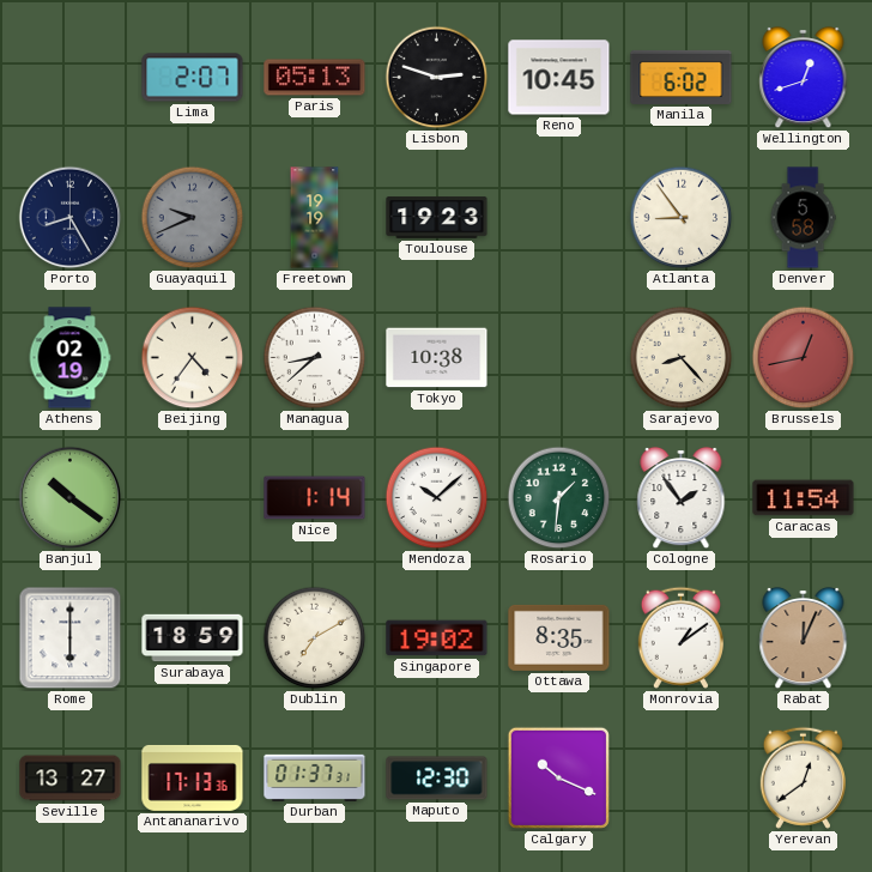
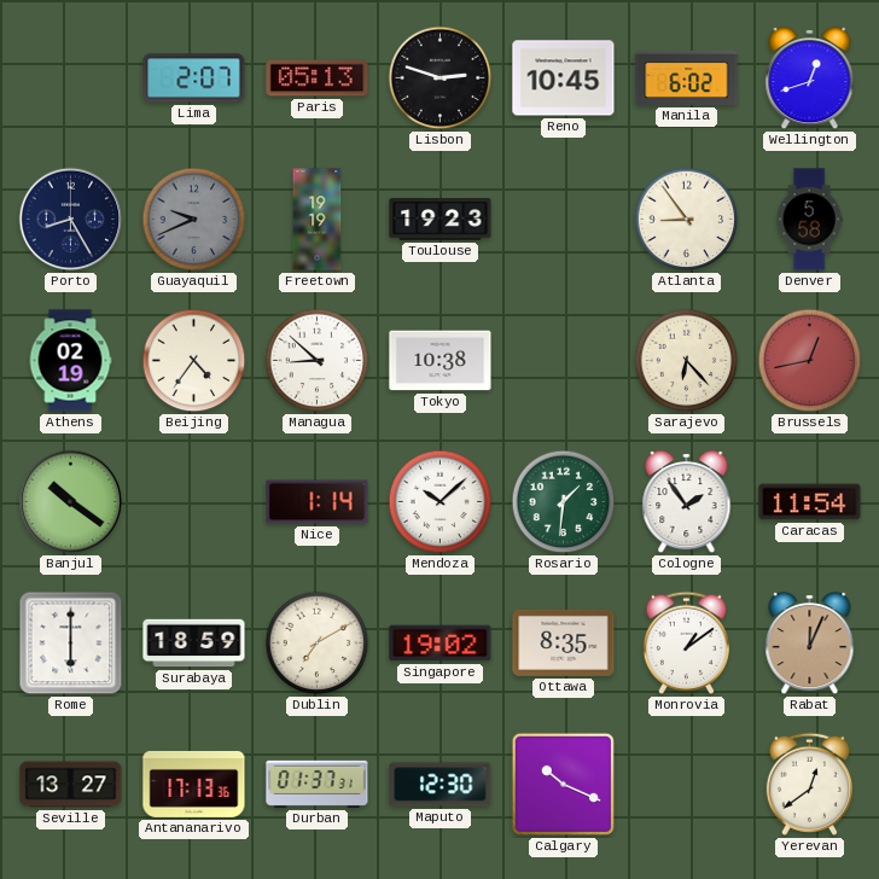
Managua: 8:38 -> 8:52
Sarajevo: 8:23 -> 6:23
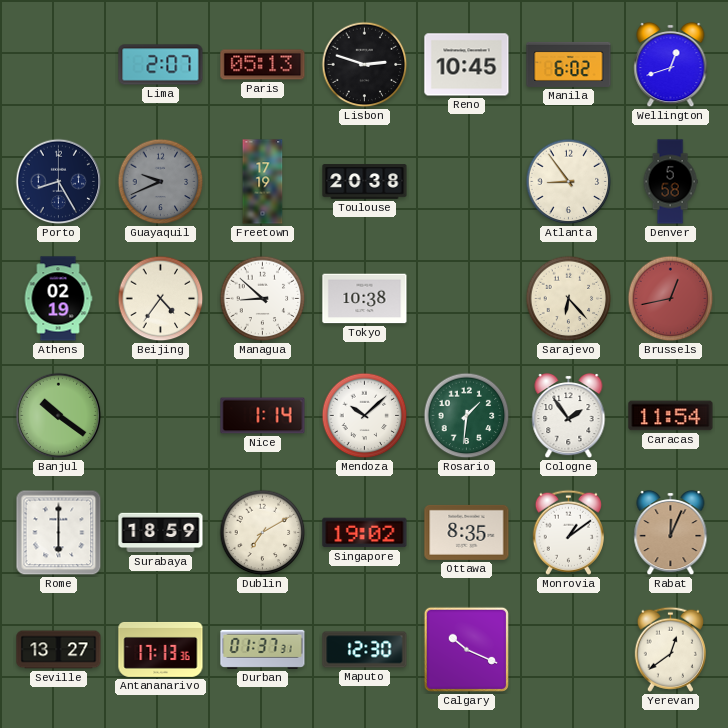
Freetown: 19:19 -> 17:19
Toulouse: 19:23 -> 20:38
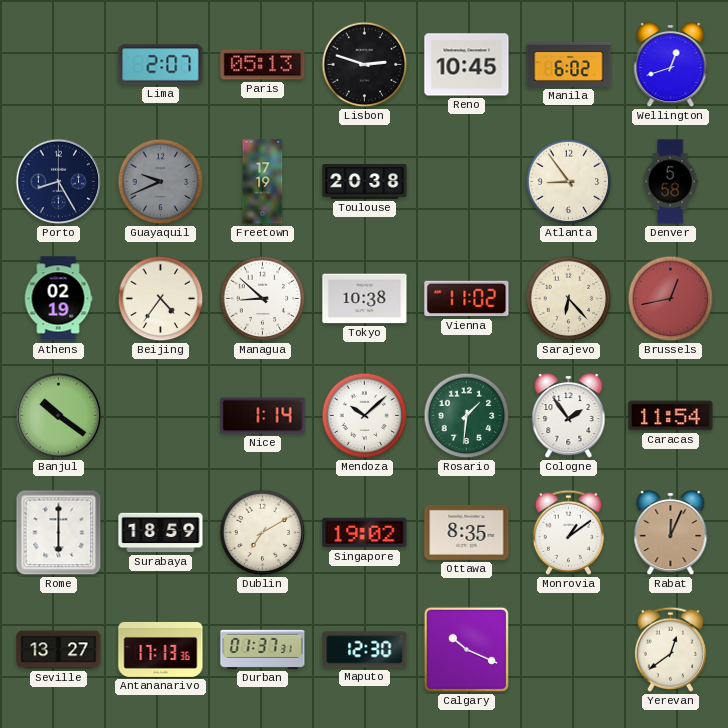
Vienna: none -> 11:02
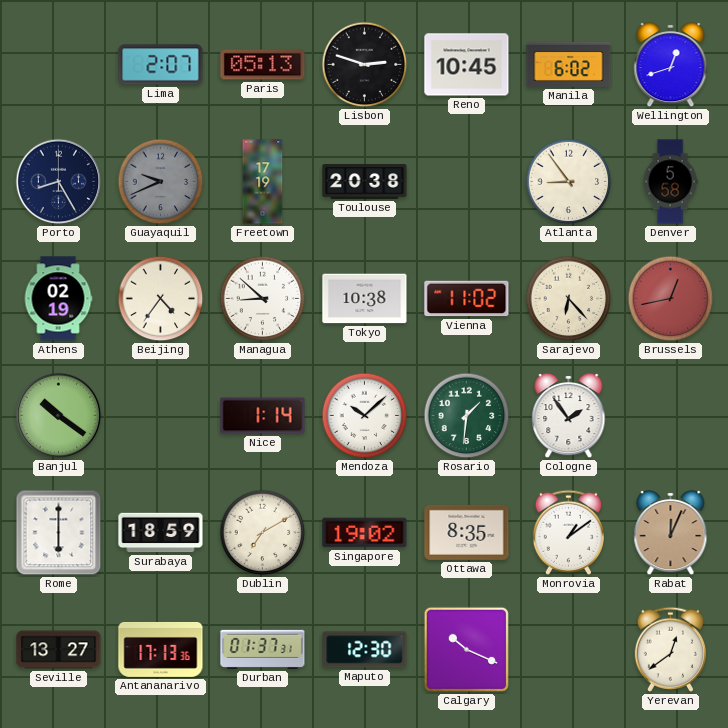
Caracas: 11:54 -> none
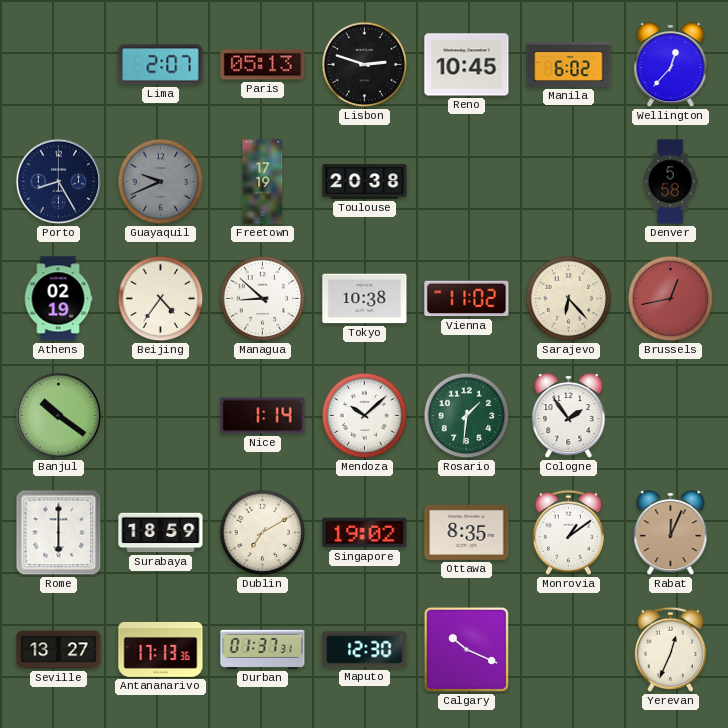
Wellington: 12:42 -> 12:37
Atlanta: 8:54 -> none
Yerevan: 12:39 -> 12:34
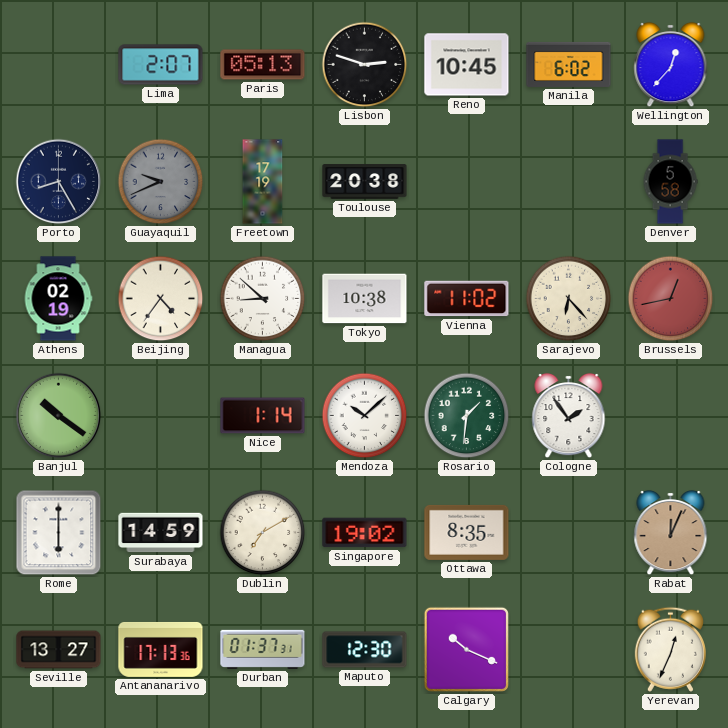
Surabaya: 18:59 -> 14:59
Monrovia: 1:09 -> none
